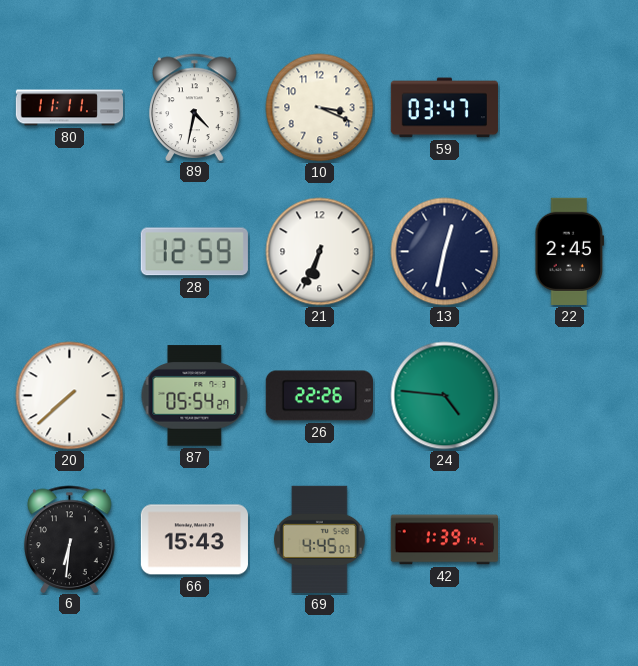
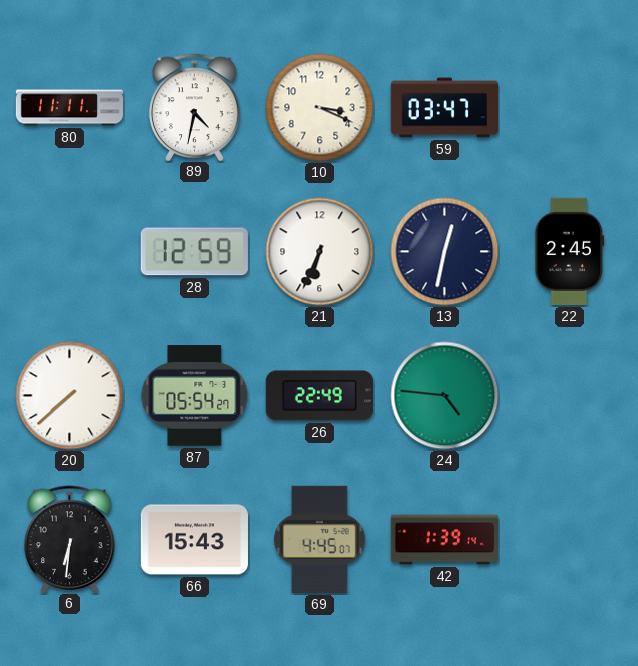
26: 22:26 -> 22:49
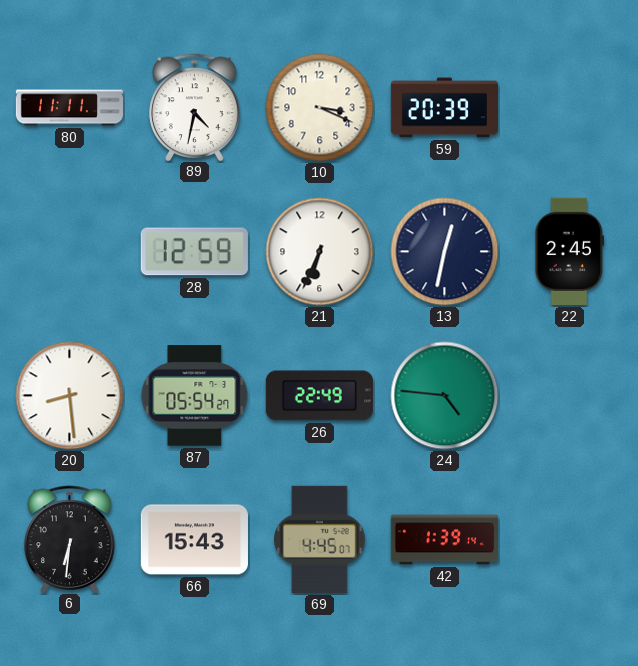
59: 03:47 -> 20:39
20: 7:38 -> 8:29
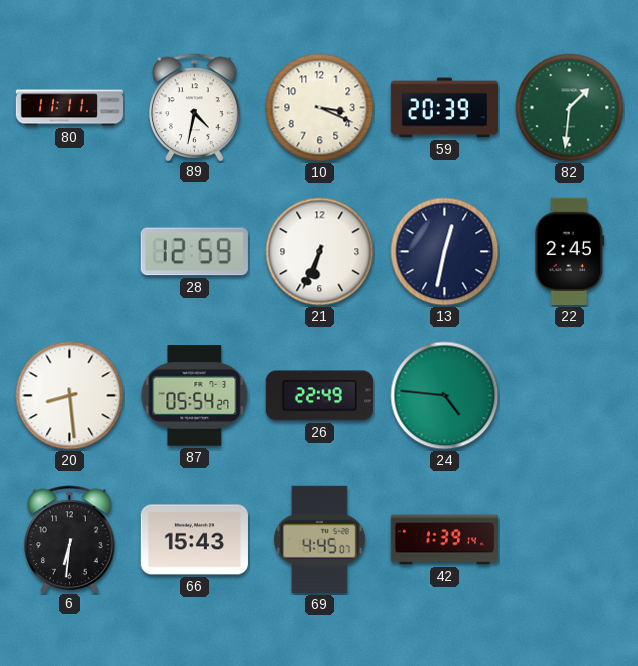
82: none -> 1:31
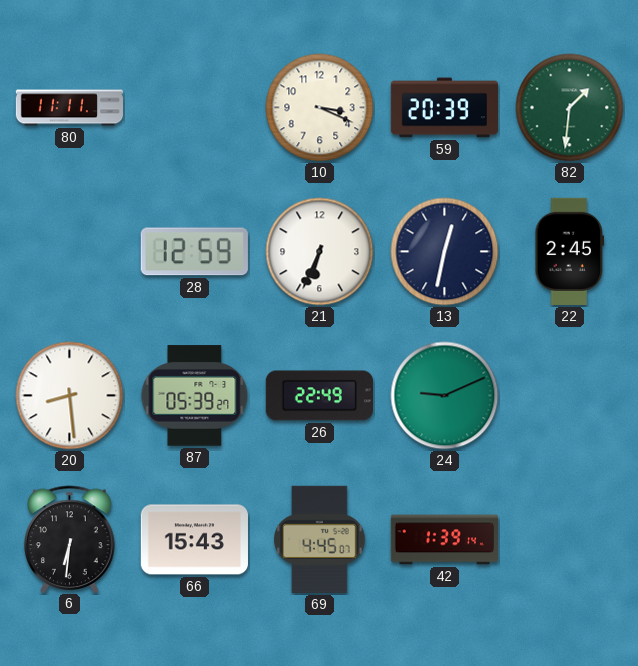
89: 4:32 -> none
87: 05:54 -> 05:39
24: 4:46 -> 9:11
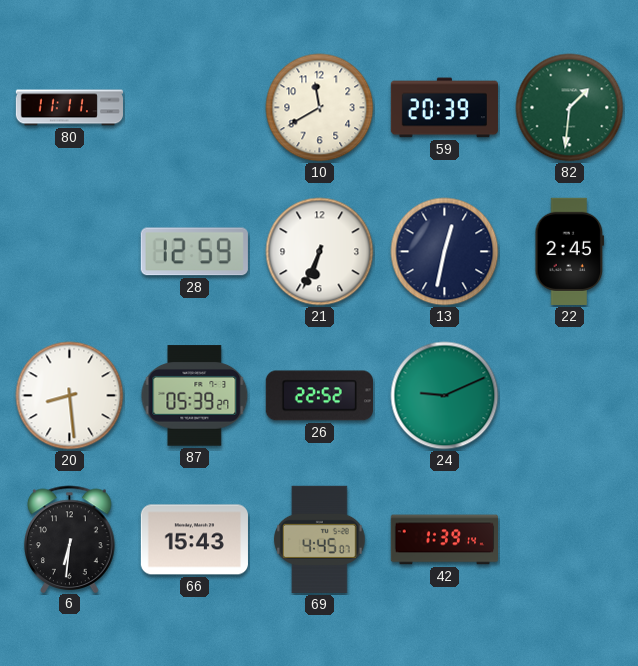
10: 3:19 -> 11:40
26: 22:49 -> 22:52
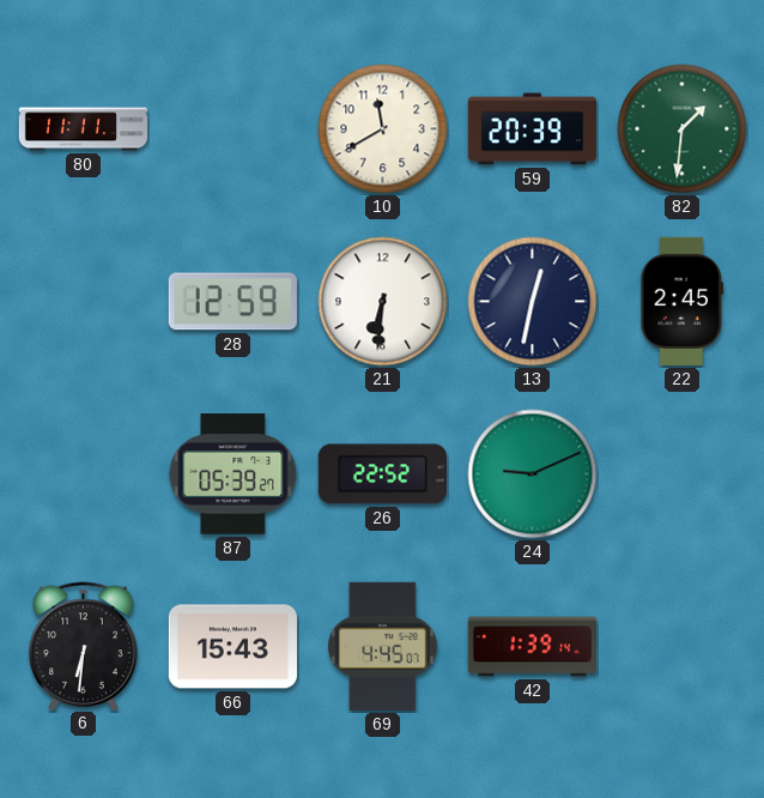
21: 6:34 -> 6:31
20: 8:29 -> none
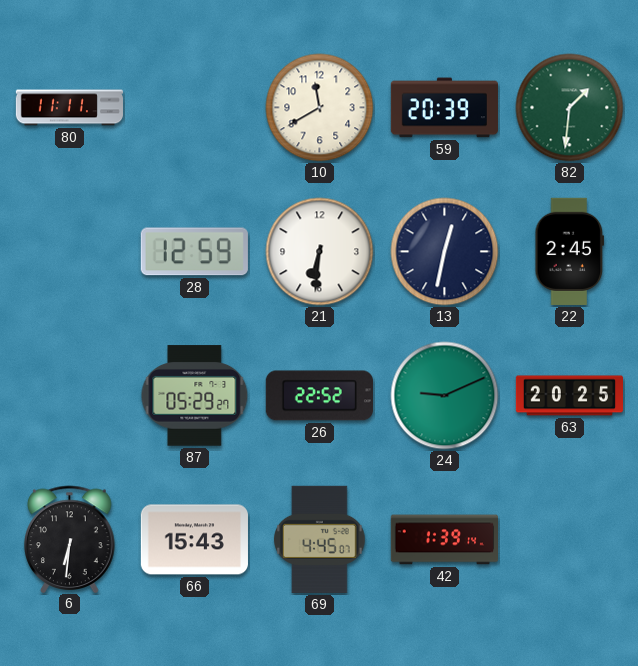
87: 05:39 -> 05:29
63: none -> 20:25
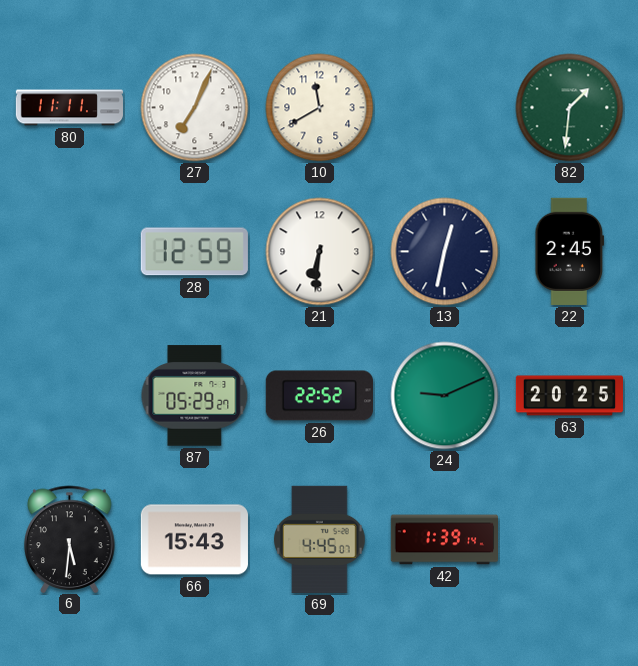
27: none -> 7:04
59: 20:39 -> none
6: 6:31 -> 5:31
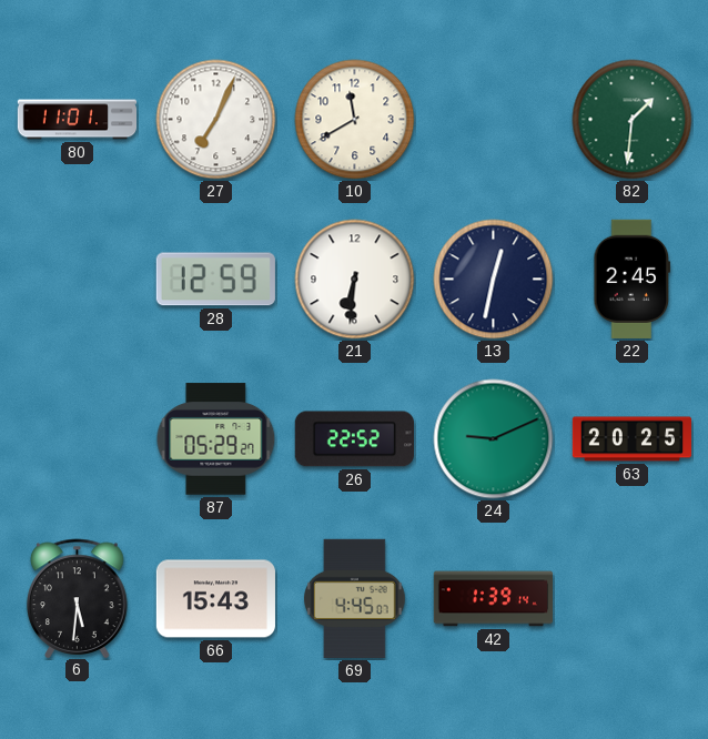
80: 11:11 -> 11:01
